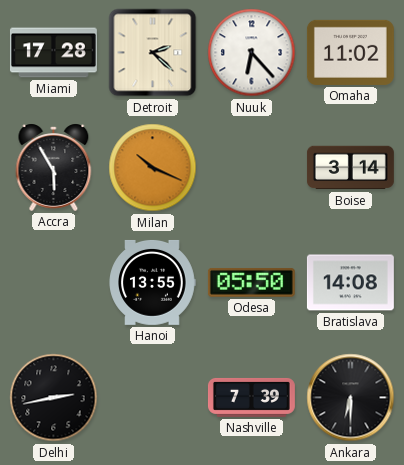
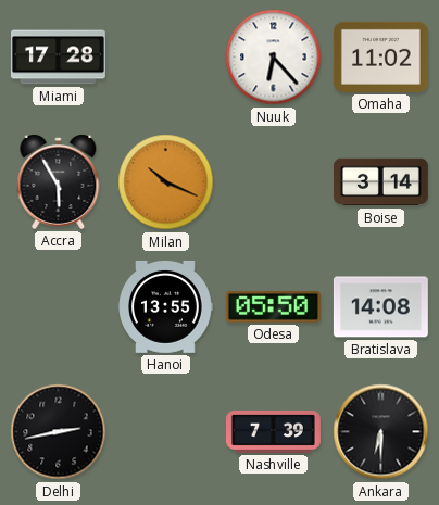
Detroit: 2:22 -> none
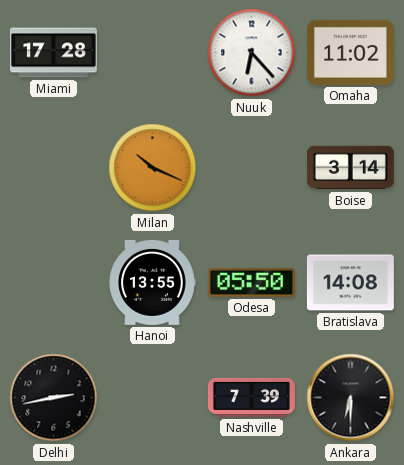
Accra: 5:55 -> none
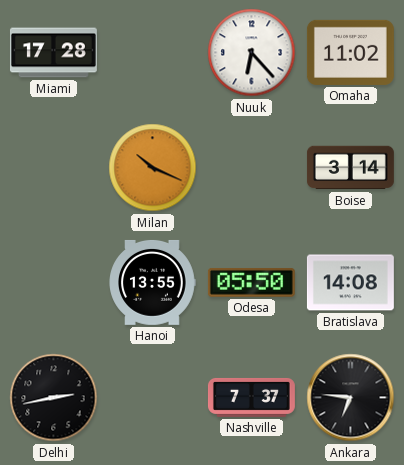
Nashville: 7:39 -> 7:37
Ankara: 6:30 -> 6:46
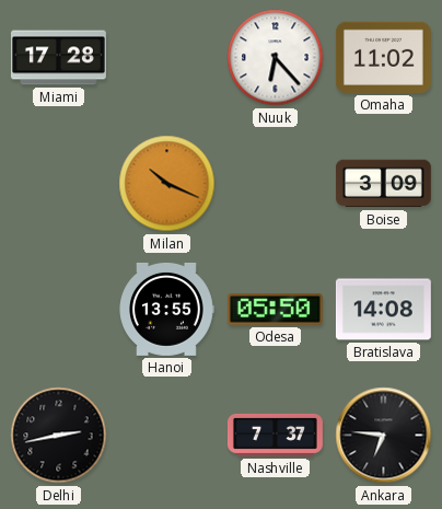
Boise: 3:14 -> 3:09
